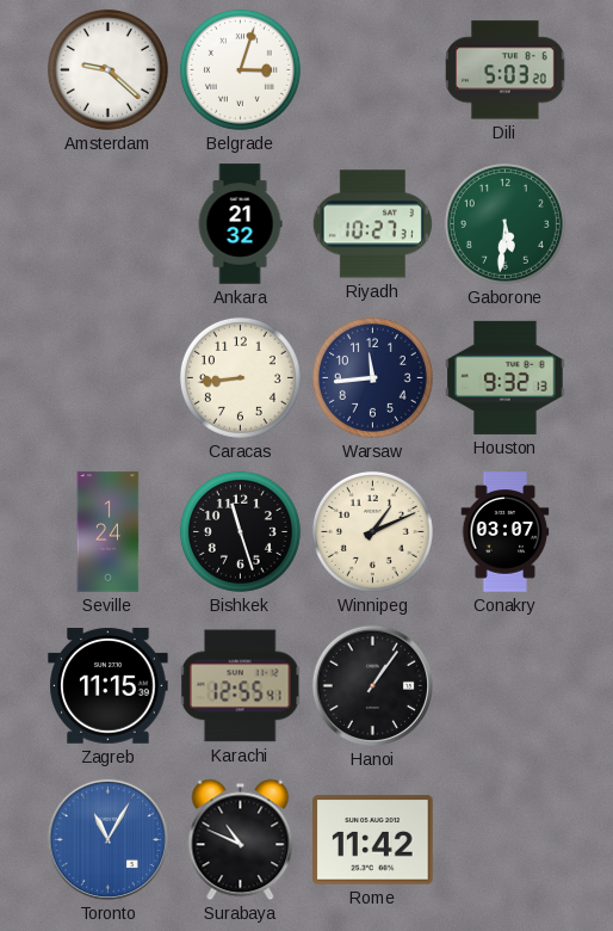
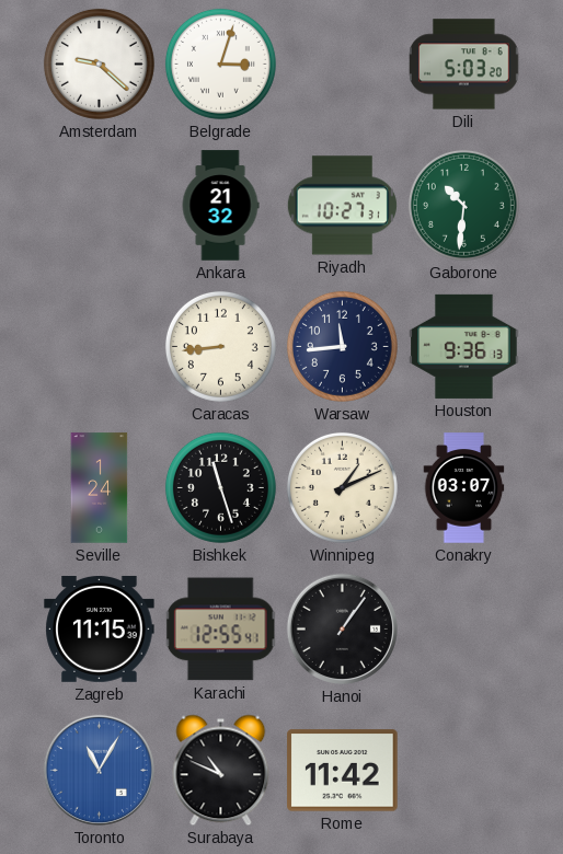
Gaborone: 5:31 -> 10:31
Houston: 9:32 -> 9:36
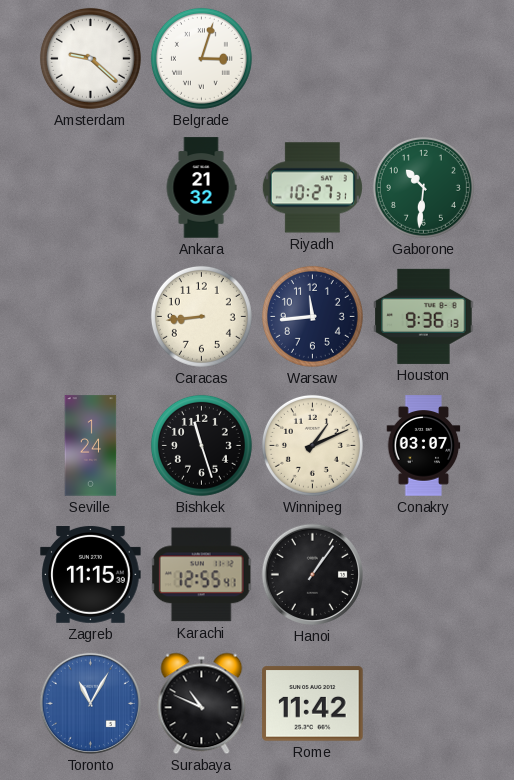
Dili: 5:03 -> none
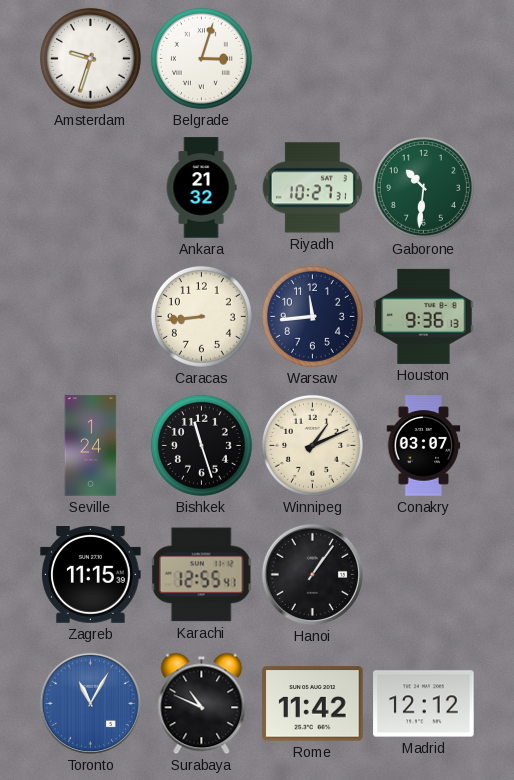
Amsterdam: 9:22 -> 9:33
Madrid: none -> 12:12
